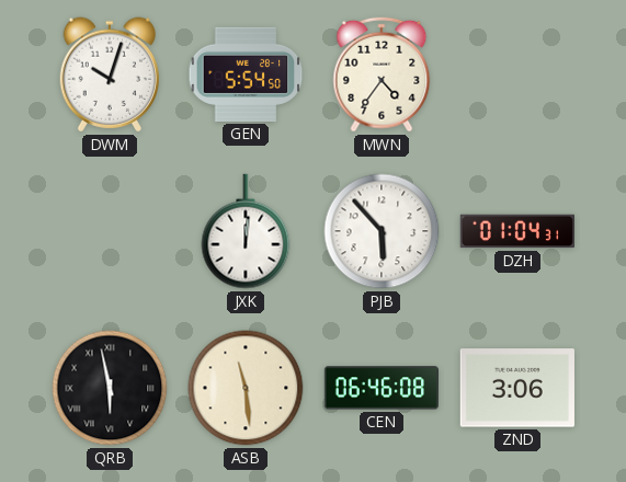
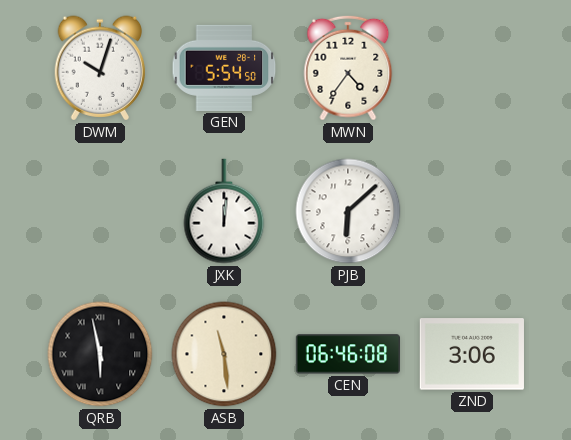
PJB: 5:53 -> 6:08
DZH: 01:04 -> none
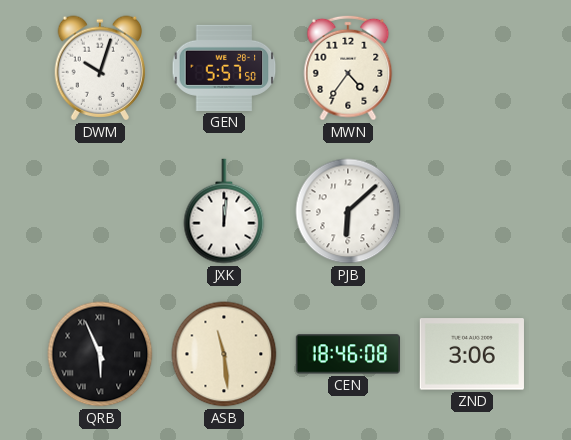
GEN: 5:54 -> 5:57
QRB: 5:58 -> 5:56
CEN: 06:46 -> 18:46
